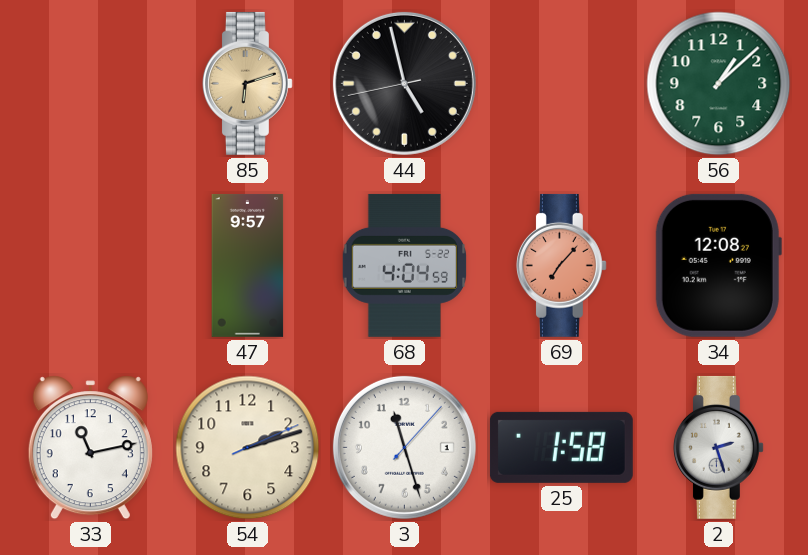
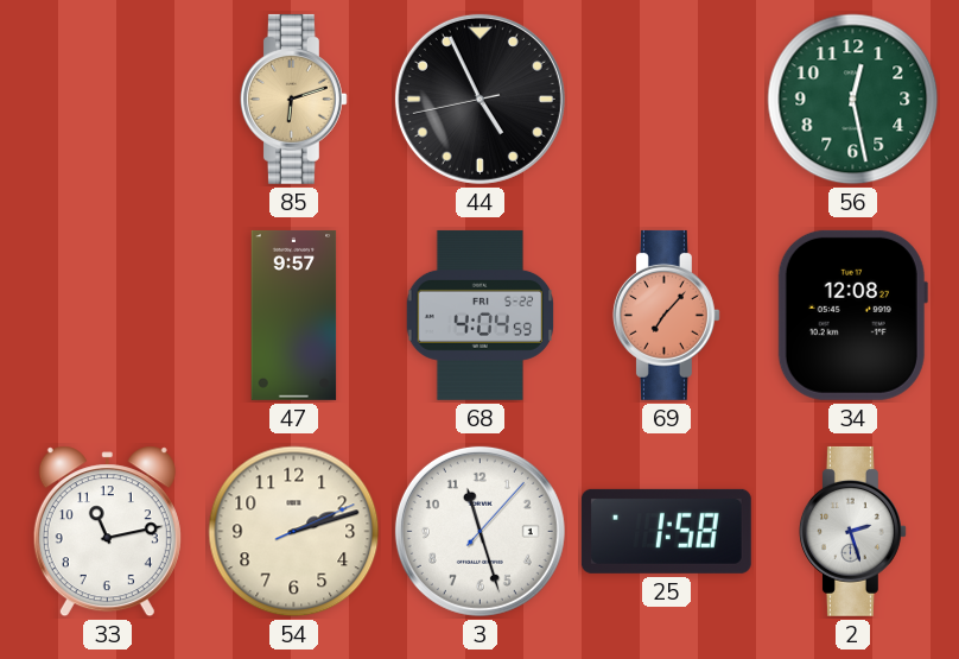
44: 4:57 -> 4:55
56: 1:08 -> 12:28
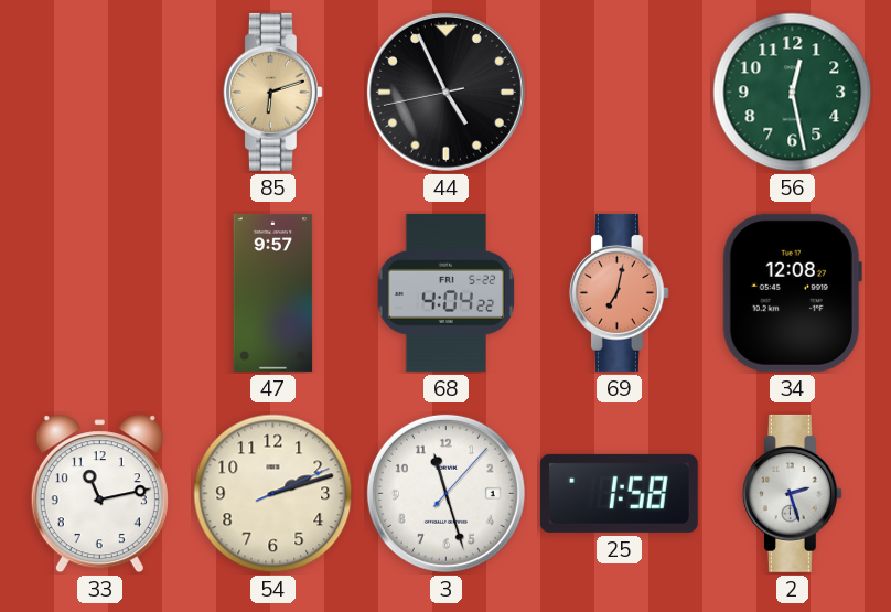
68: 4:04:59 -> 4:04:22
69: 7:07 -> 7:02
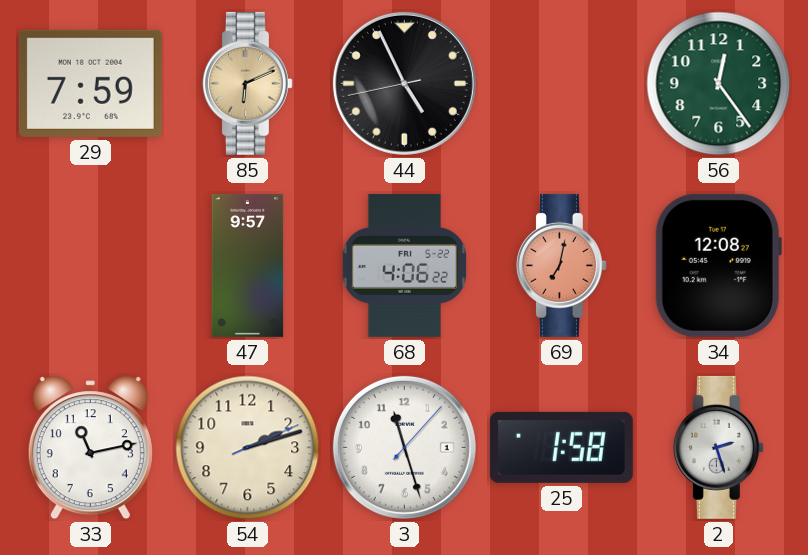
29: none -> 7:59
85: 6:12 -> 6:11
56: 12:28 -> 12:24
68: 4:04 -> 4:06
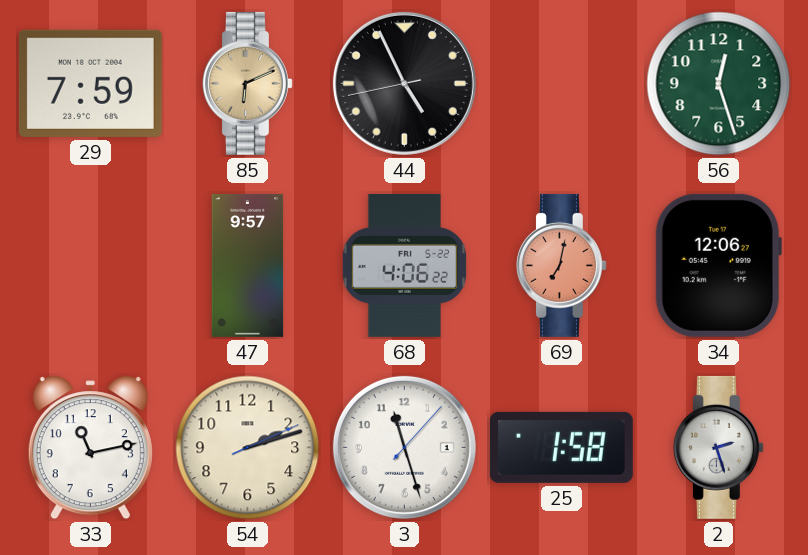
56: 12:24 -> 12:27
34: 12:08 -> 12:06
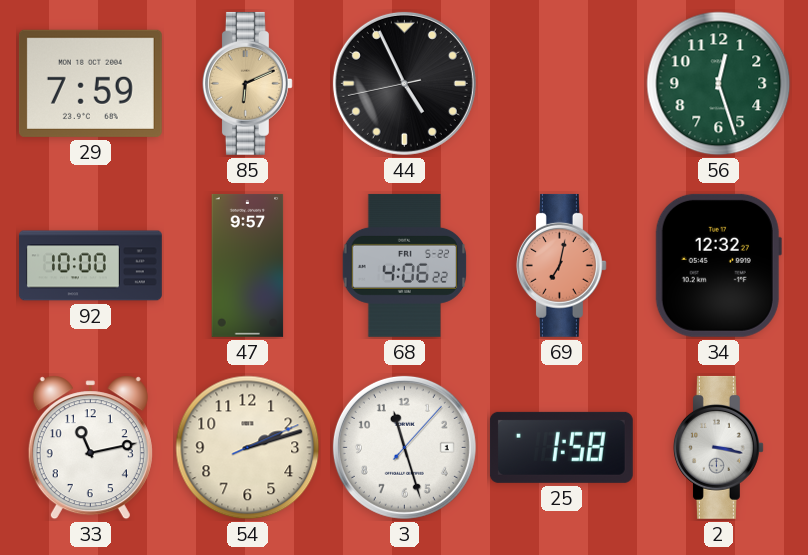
92: none -> 10:00
34: 12:06 -> 12:32
2: 2:27 -> 3:17
